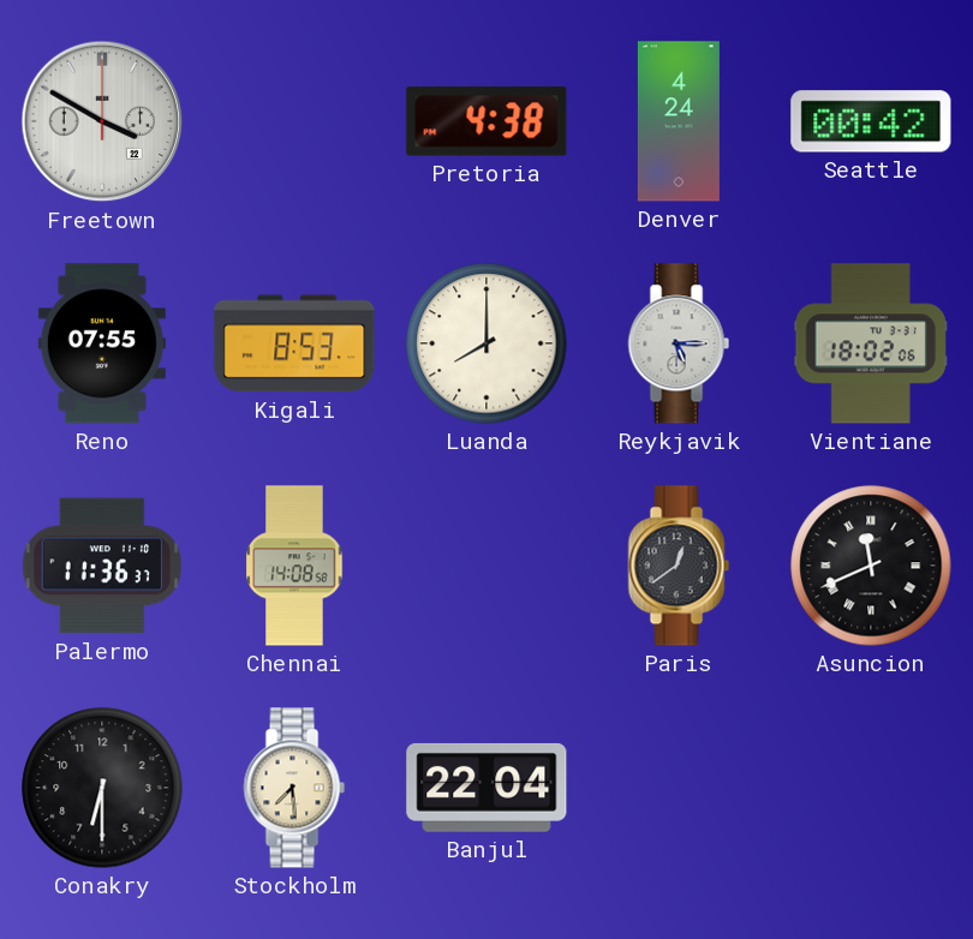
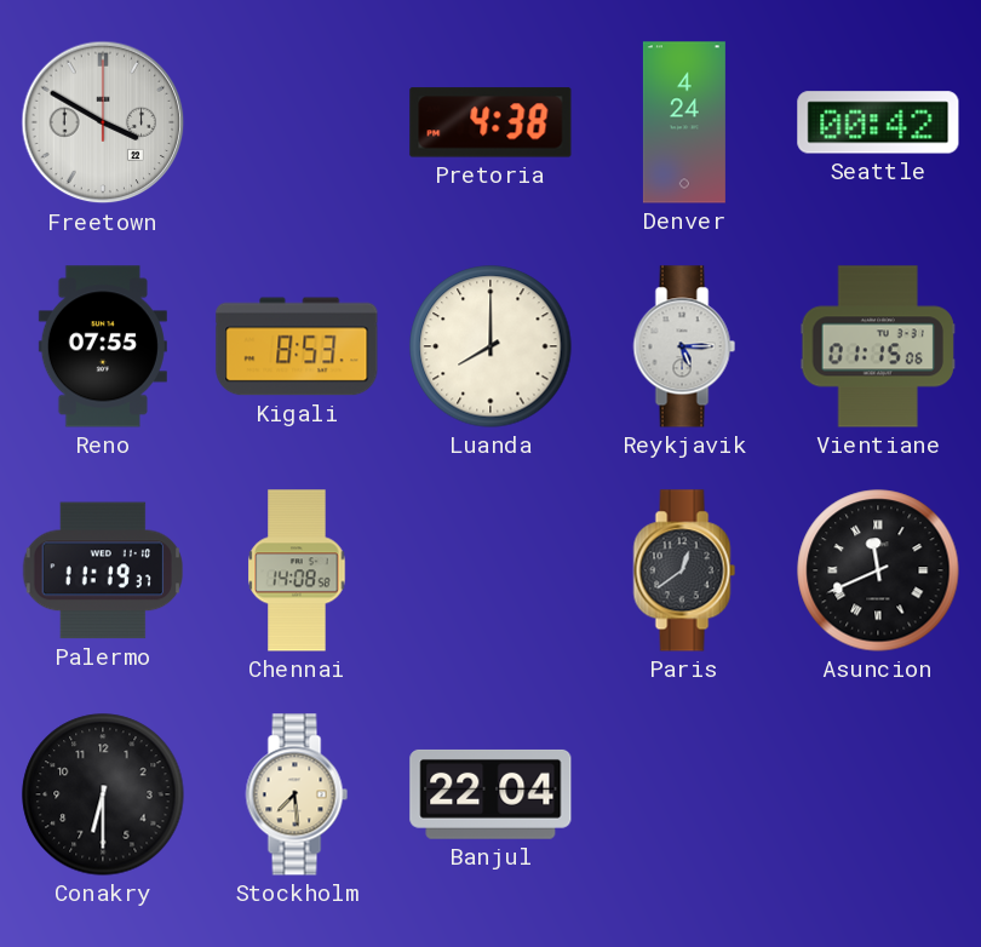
Vientiane: 18:02 -> 01:15
Palermo: 11:36 -> 11:19
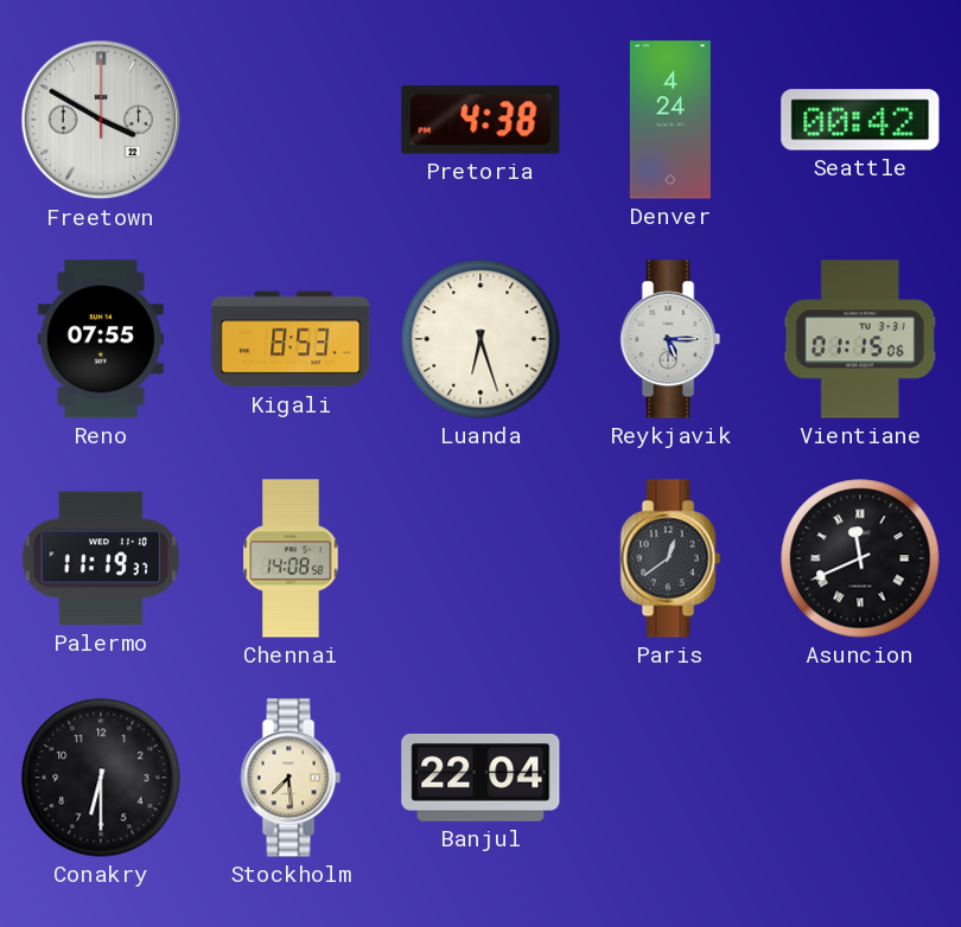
Luanda: 8:00 -> 6:27
